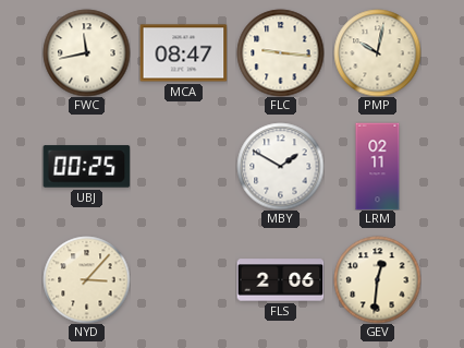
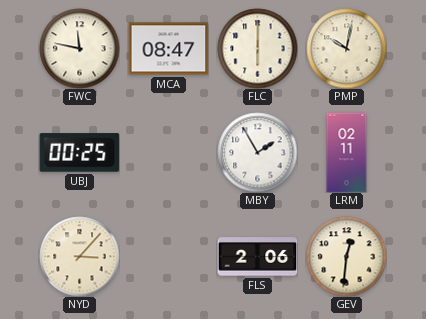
FWC: 11:43 -> 11:47
FLC: 9:16 -> 6:00
MBY: 1:50 -> 1:55
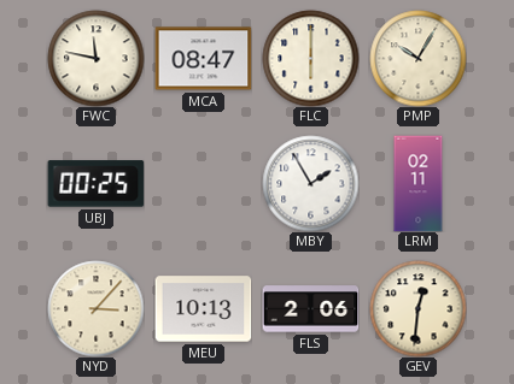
PMP: 10:02 -> 10:05
MEU: none -> 10:13
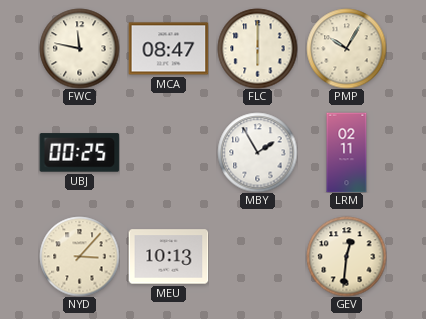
FLS: 2:06 -> none
